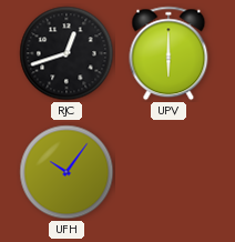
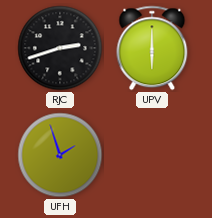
RJC: 12:42 -> 2:42
UFH: 10:06 -> 1:57
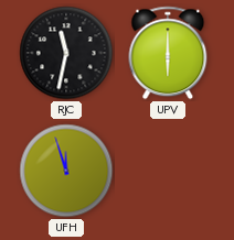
RJC: 2:42 -> 11:32
UFH: 1:57 -> 11:57
